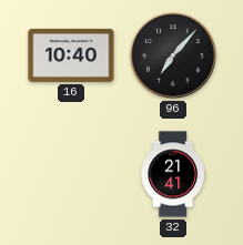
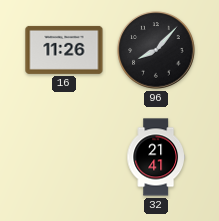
16: 10:40 -> 11:26
96: 7:07 -> 8:07
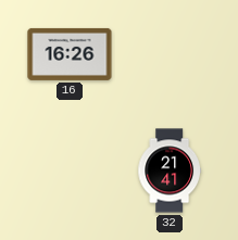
16: 11:26 -> 16:26
96: 8:07 -> none
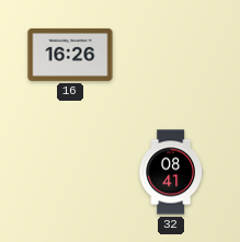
32: 21:41 -> 08:41
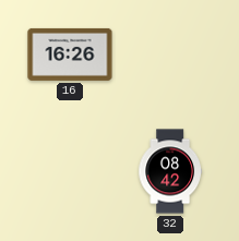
32: 08:41 -> 08:42
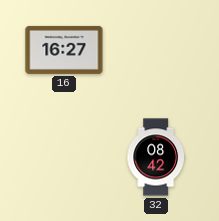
16: 16:26 -> 16:27
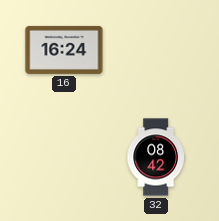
16: 16:27 -> 16:24
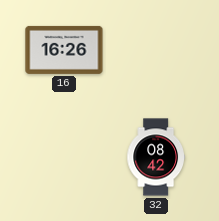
16: 16:24 -> 16:26
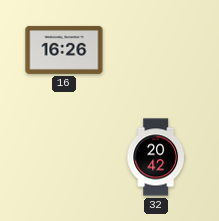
32: 08:42 -> 20:42
